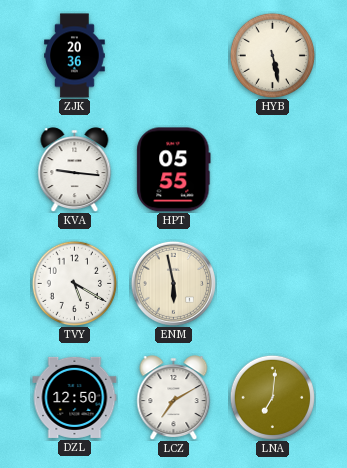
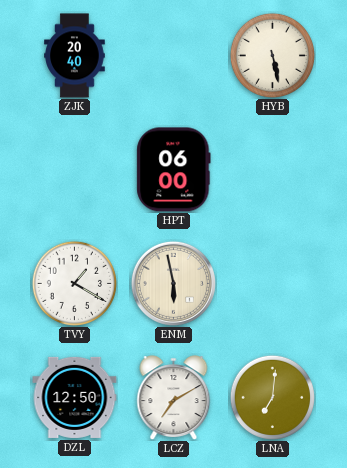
ZJK: 20:36 -> 20:40
KVA: 9:16 -> none
HPT: 05:55 -> 06:00
TVY: 5:20 -> 1:20
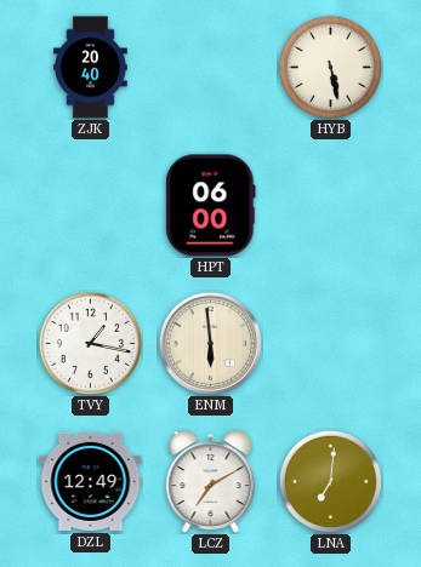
TVY: 1:20 -> 1:17
ENM: 5:58 -> 5:59
DZL: 12:50 -> 12:49
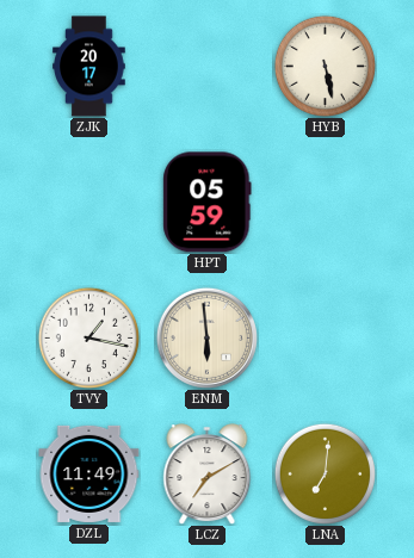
ZJK: 20:40 -> 20:17
HPT: 06:00 -> 05:59
DZL: 12:49 -> 11:49
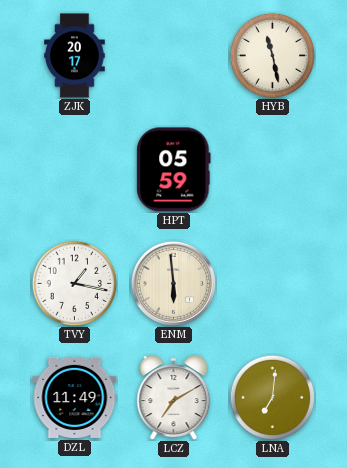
HYB: 5:28 -> 11:28
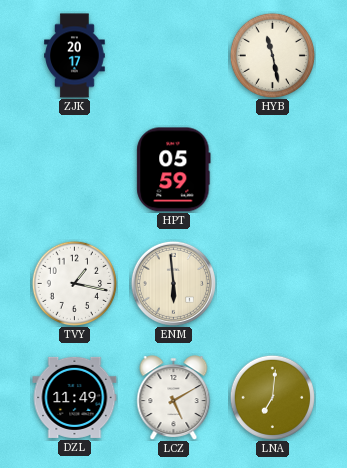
LCZ: 7:10 -> 5:10
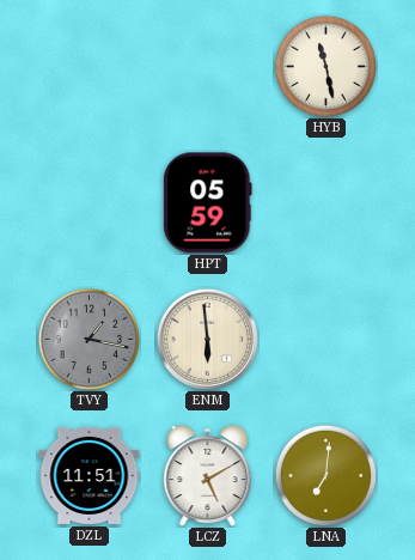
ZJK: 20:17 -> none
TVY dial: white -> grey
DZL: 11:49 -> 11:51
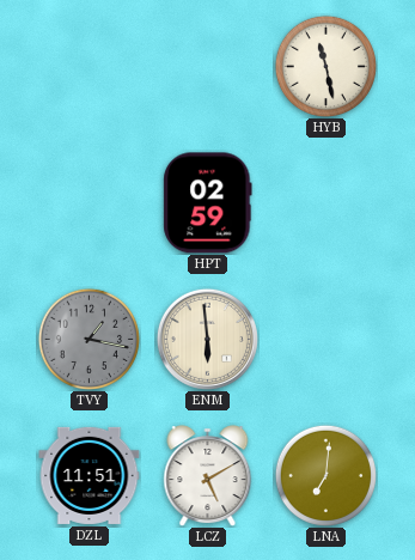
HPT: 05:59 -> 02:59
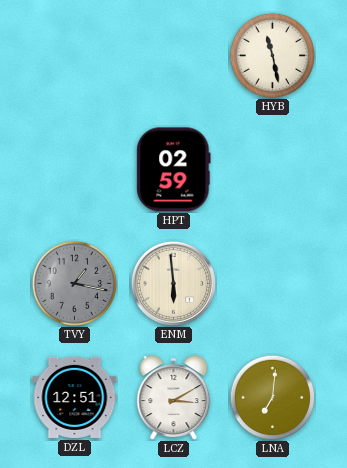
DZL: 11:51 -> 12:51
LCZ: 5:10 -> 3:10
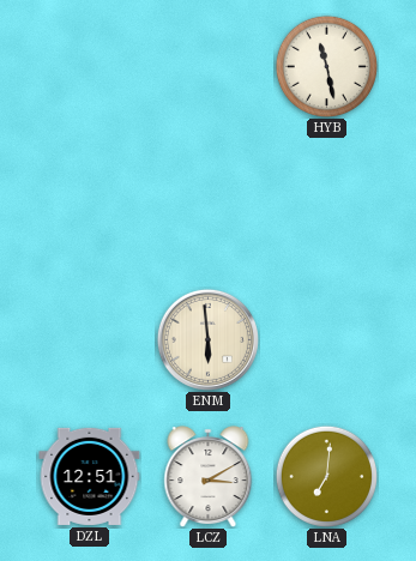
HPT: 02:59 -> none
TVY: 1:17 -> none
